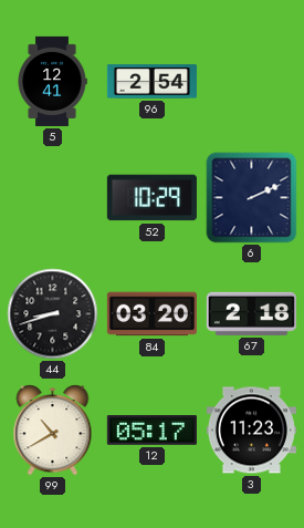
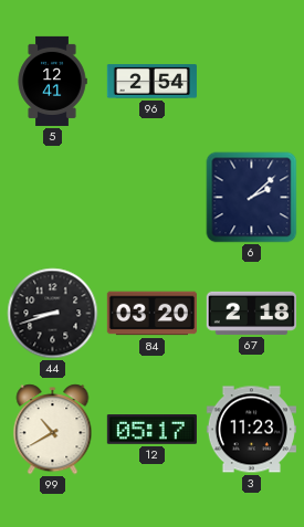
52: 10:29 -> none
6: 2:11 -> 2:08
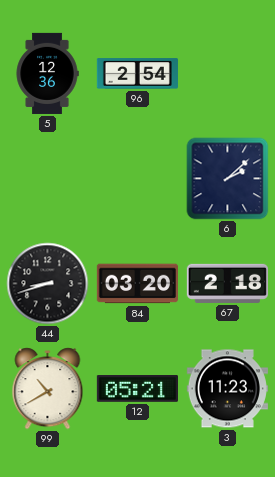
5: 12:41 -> 12:36
12: 05:17 -> 05:21
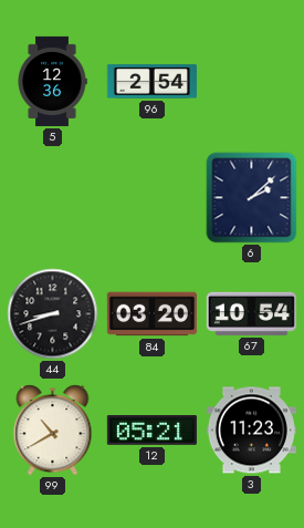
67: 2:18 -> 10:54
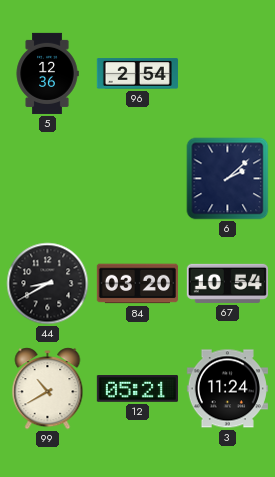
44: 8:42 -> 8:40
3: 11:23 -> 11:24
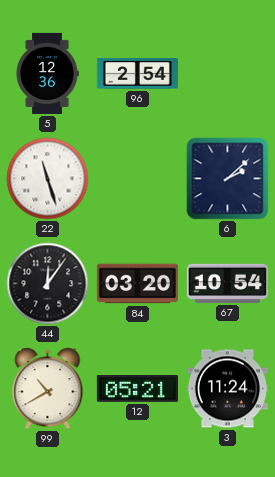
22: none -> 11:27
44: 8:40 -> 12:06
